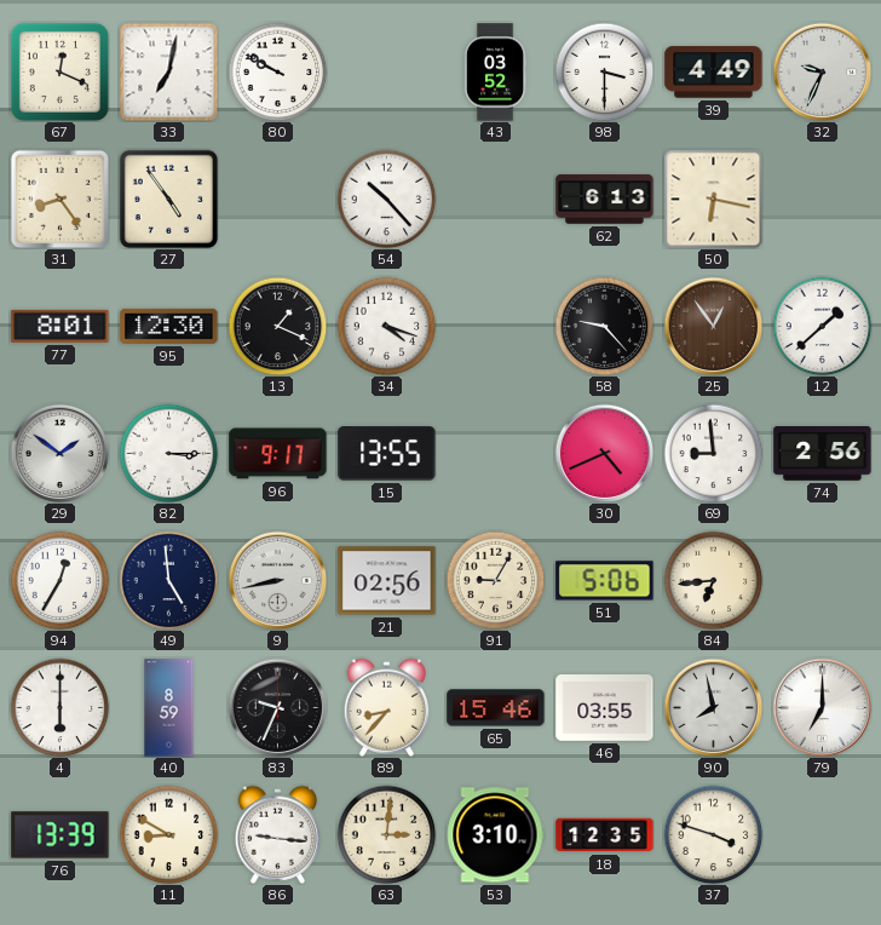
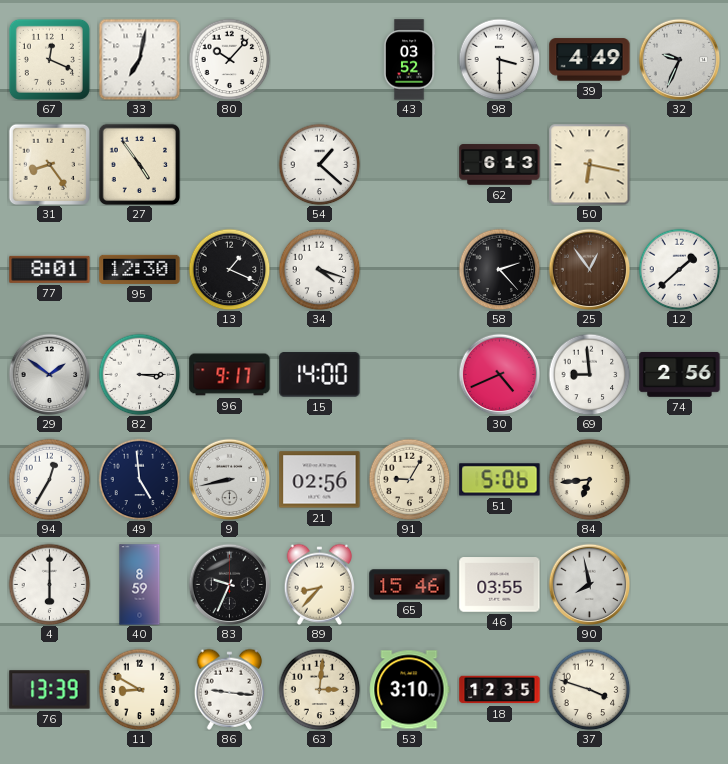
80: 9:50 -> 10:07
54: 10:23 -> 1:22
58: 9:23 -> 2:23
15: 13:55 -> 14:00
79: 7:00 -> none
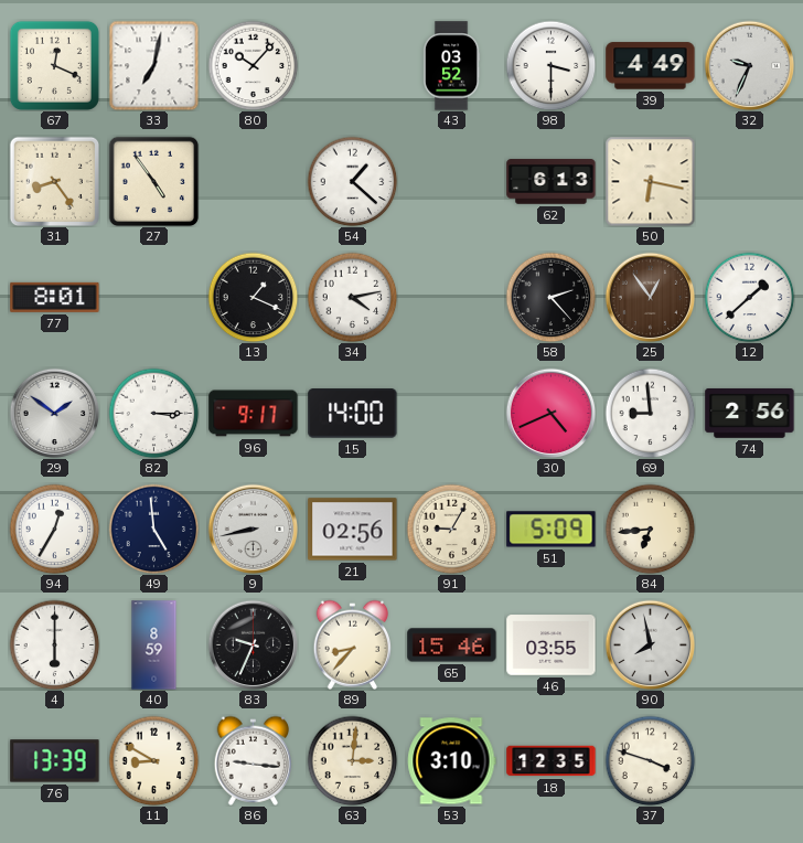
95: 12:30 -> none
34: 4:18 -> 4:13
51: 5:06 -> 5:09
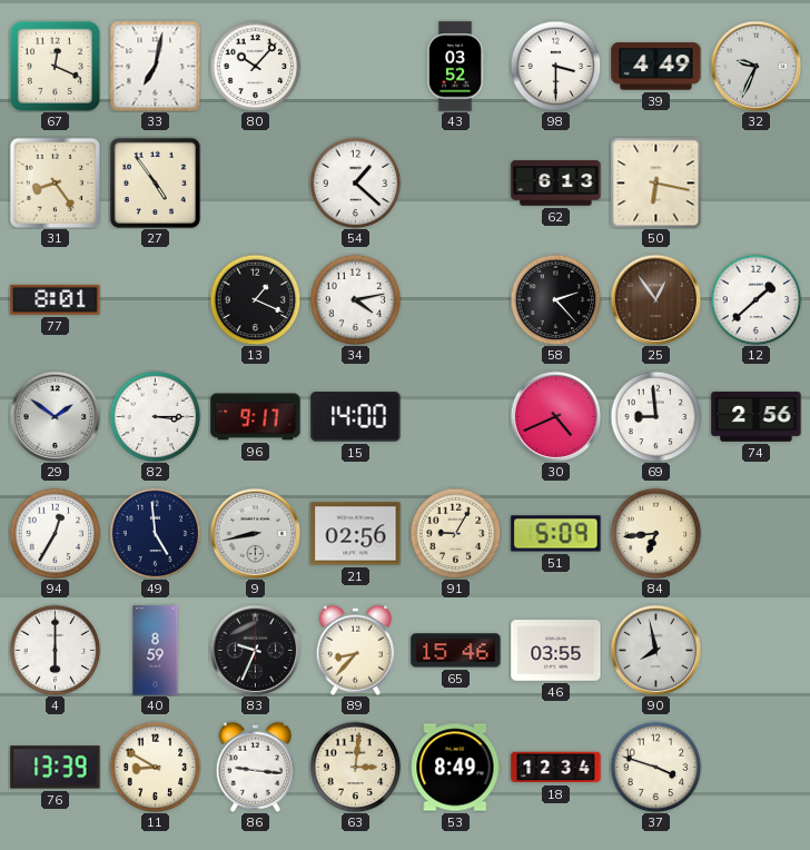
53: 3:10 -> 8:49
18: 12:35 -> 12:34
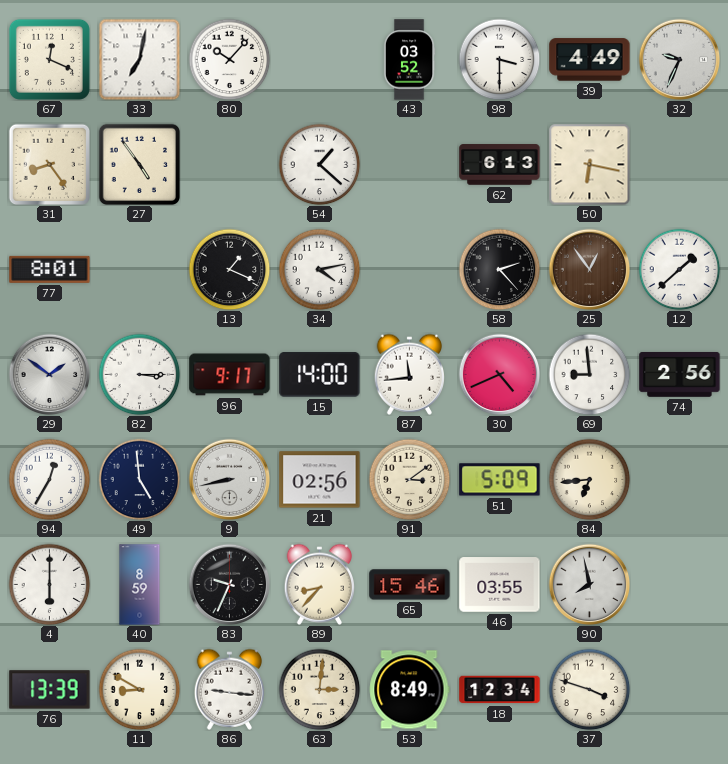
87: none -> 11:44
91: 9:05 -> 3:09
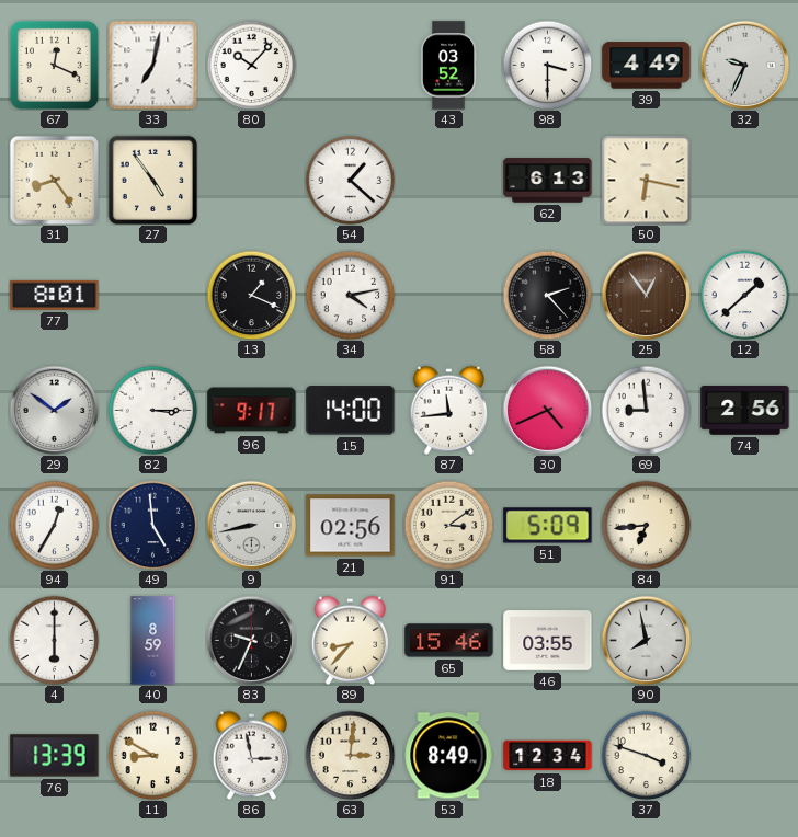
86: 9:16 -> 2:58
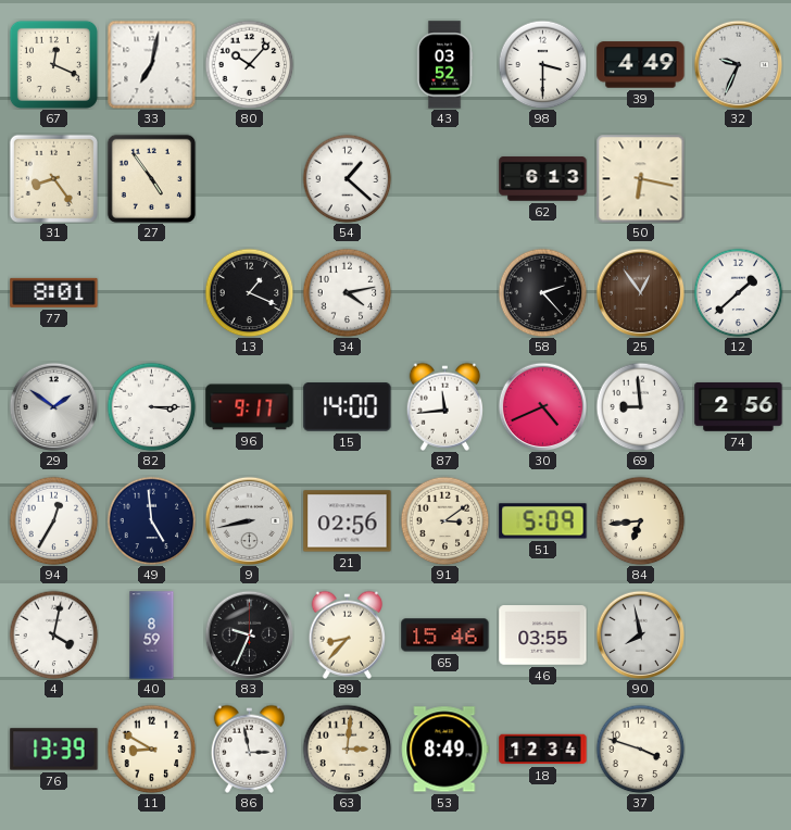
4: 6:00 -> 4:02
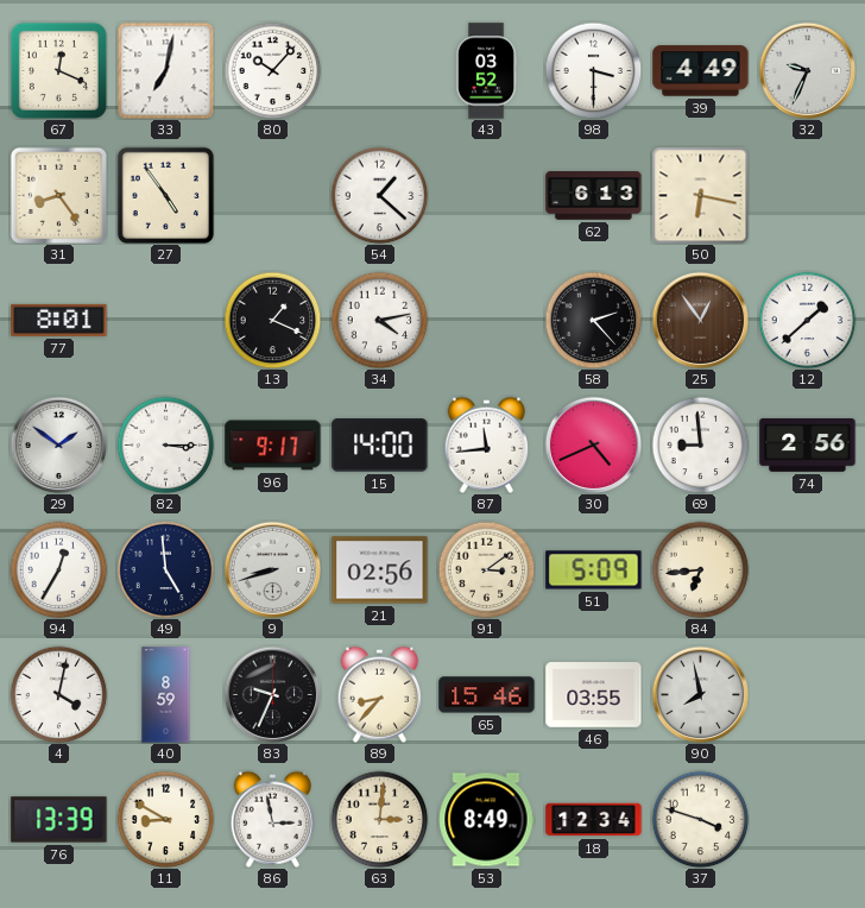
9: 8:43 -> 8:42
